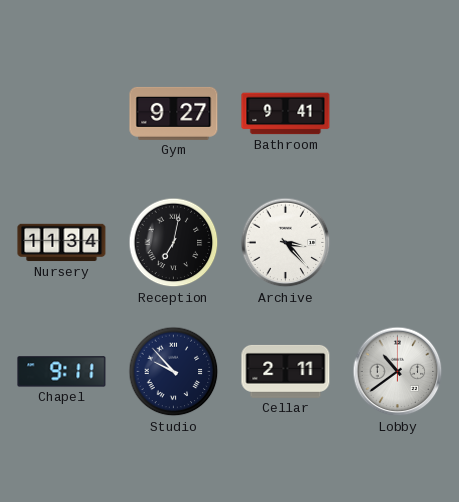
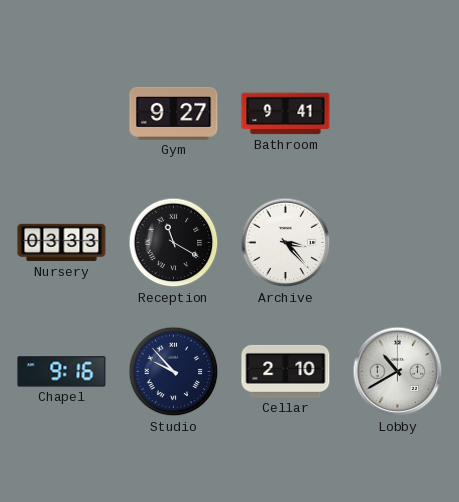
Nursery: 11:34 -> 03:33
Reception: 7:02 -> 11:20
Chapel: 9:11 -> 9:16
Cellar: 2:11 -> 2:10
Lobby: 10:39 -> 10:40
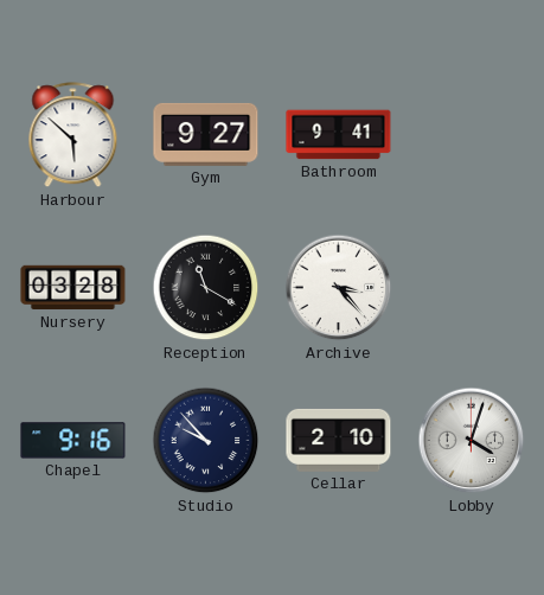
Harbour: none -> 5:52
Nursery: 03:33 -> 03:28
Lobby: 10:40 -> 4:03
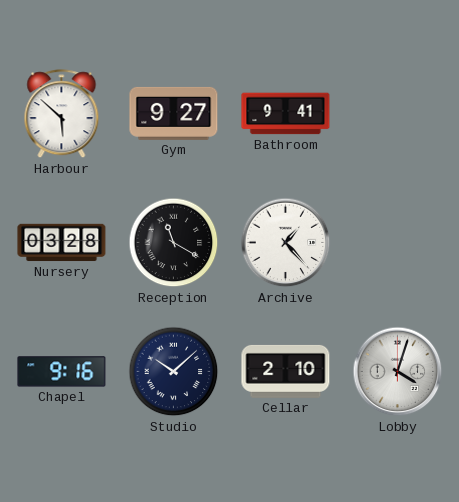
Archive: 3:23 -> 1:23
Studio: 9:53 -> 10:08
